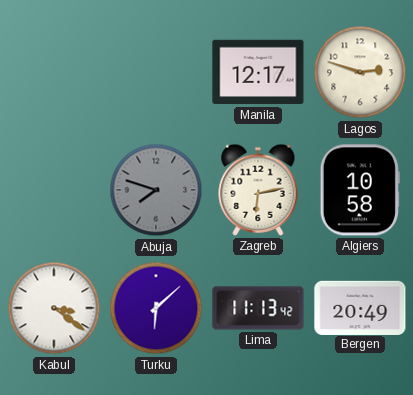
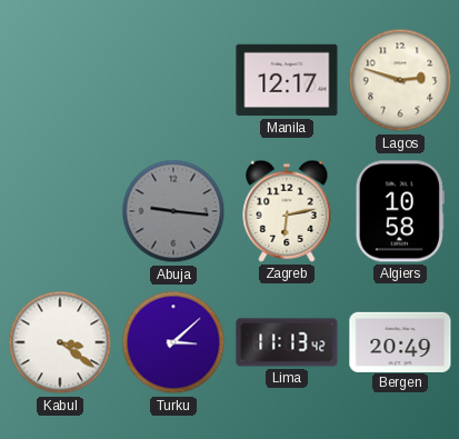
Abuja: 7:48 -> 9:16
Turku: 6:08 -> 3:08
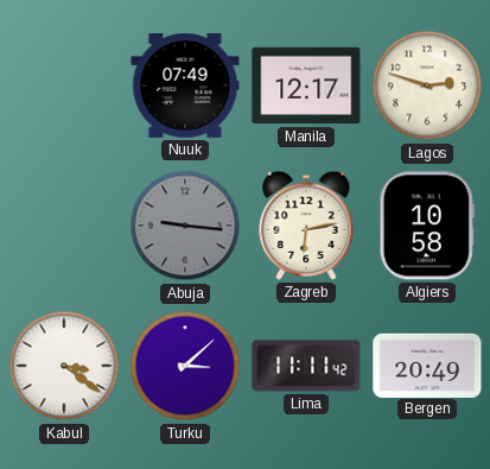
Nuuk: none -> 07:49
Lima: 11:13 -> 11:11
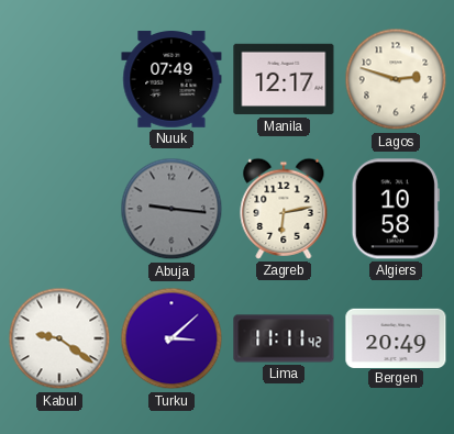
Kabul: 3:21 -> 9:21
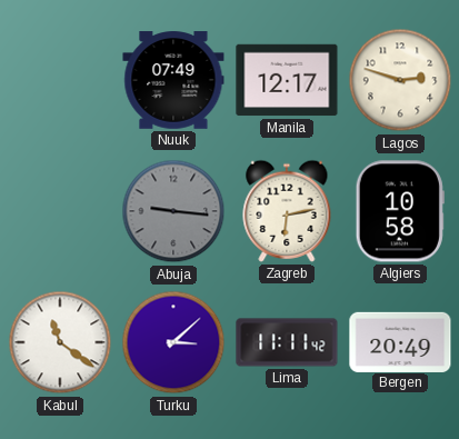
Kabul: 9:21 -> 11:21
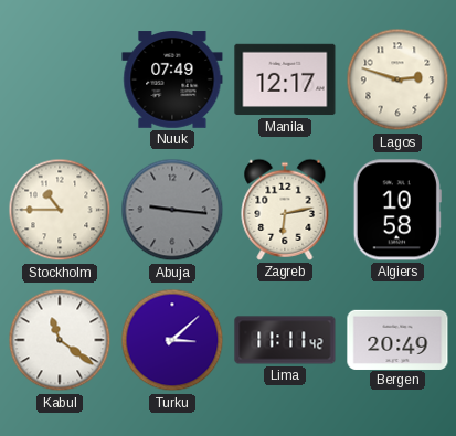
Stockholm: none -> 10:45
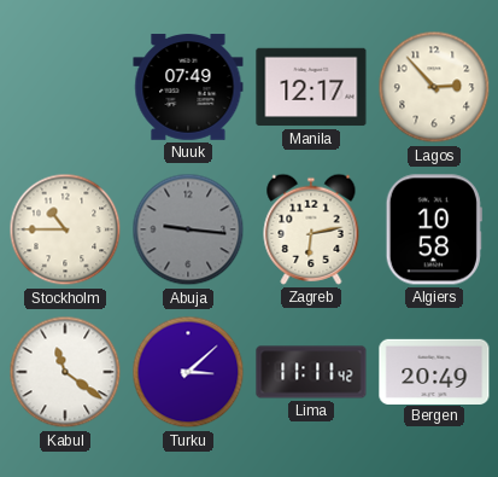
Lagos: 2:48 -> 2:53
